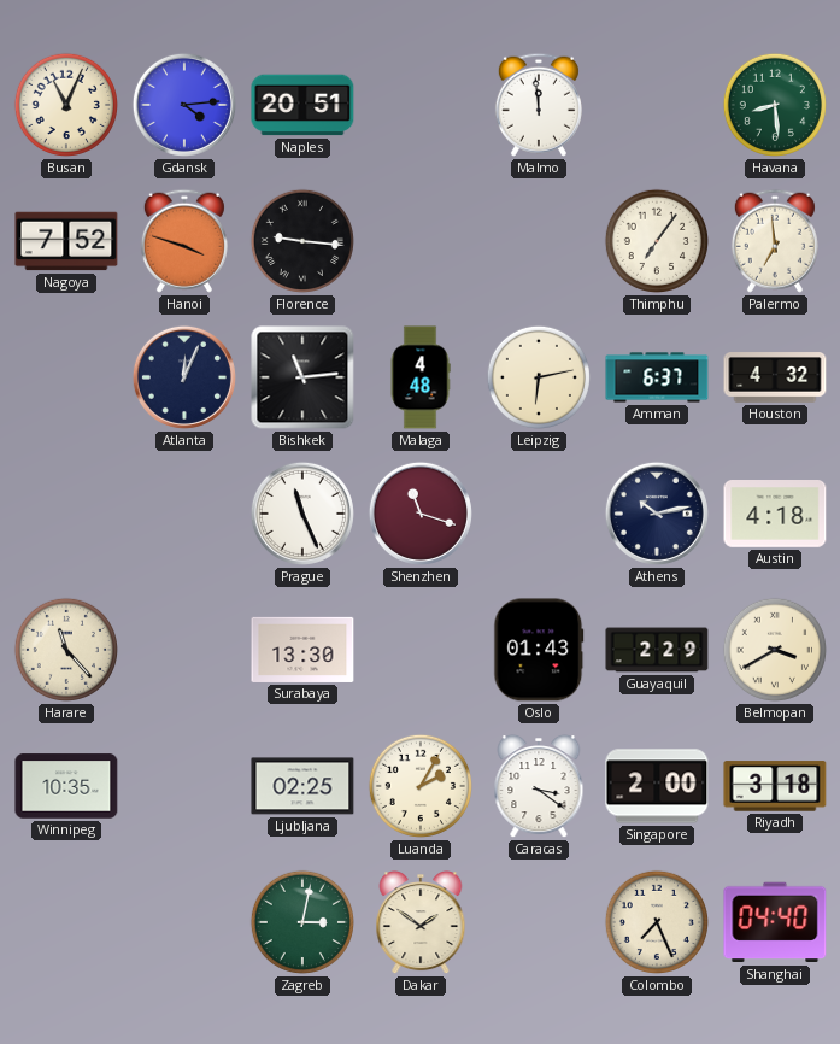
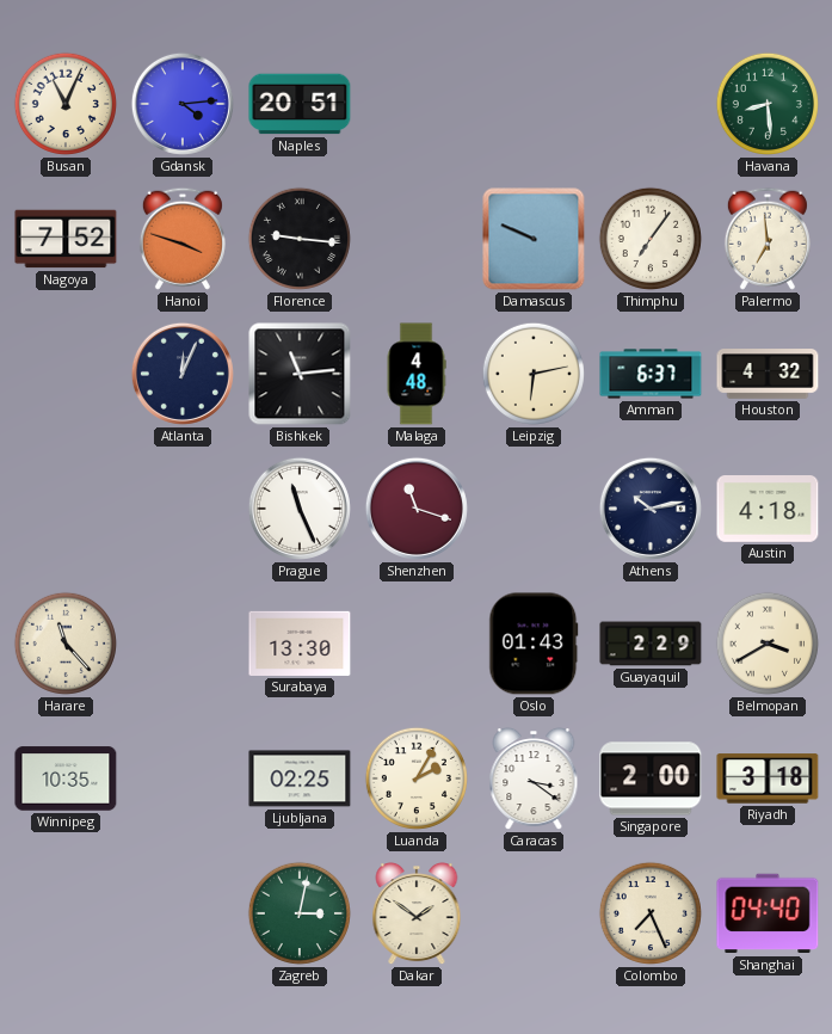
Malmo: 11:59 -> none
Damascus: none -> 9:49
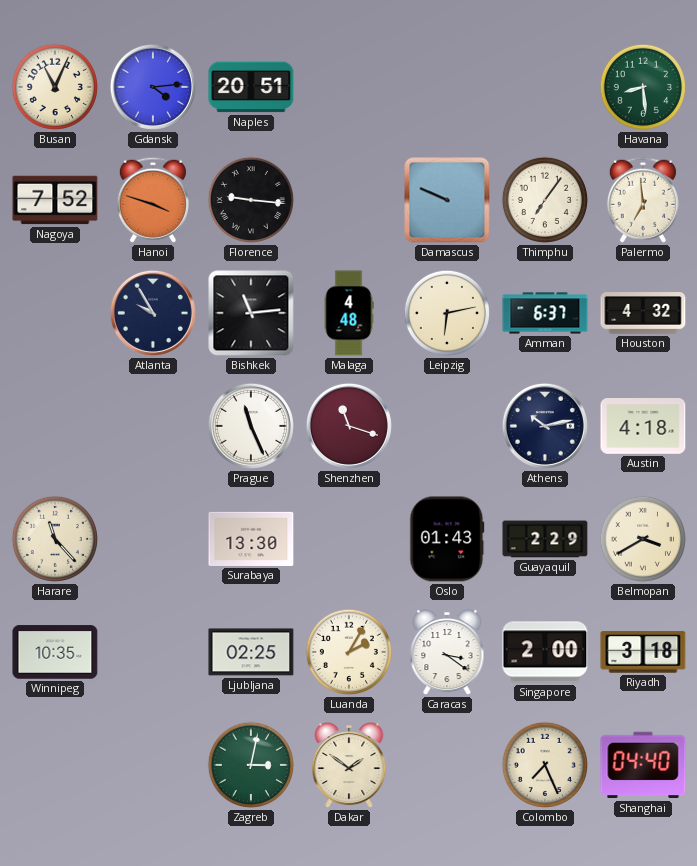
Atlanta: 12:04 -> 9:55
